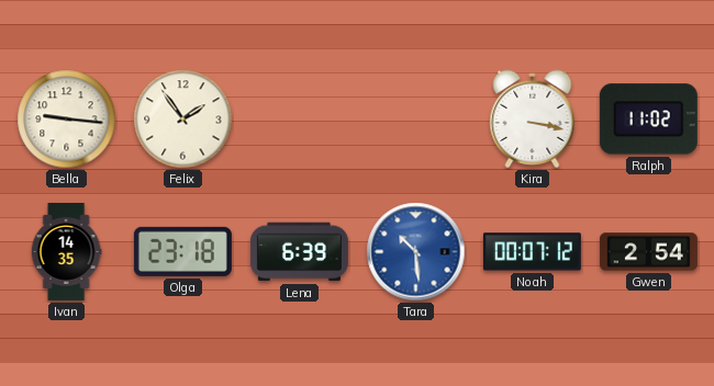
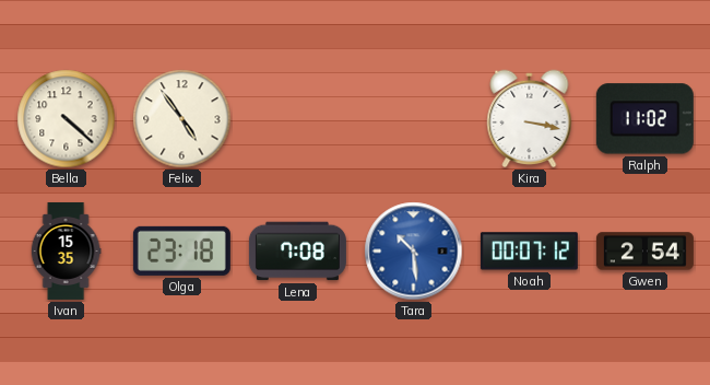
Bella: 9:16 -> 4:22
Felix: 1:54 -> 4:54
Ivan: 14:35 -> 15:35
Lena: 6:39 -> 7:08
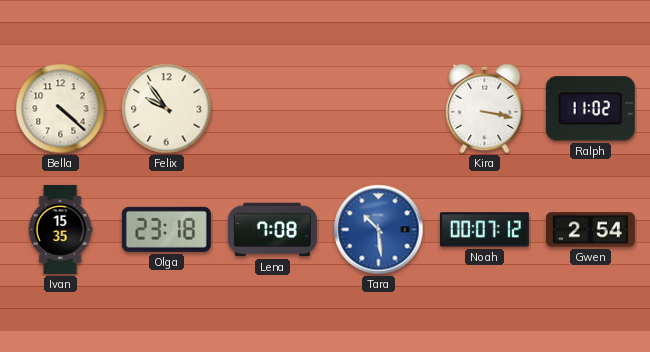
Felix: 4:54 -> 9:54
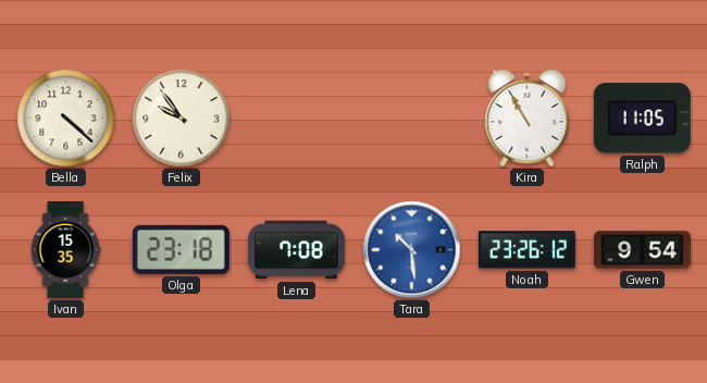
Kira: 3:17 -> 10:55
Ralph: 11:02 -> 11:05
Noah: 00:07 -> 23:26
Gwen: 2:54 -> 9:54
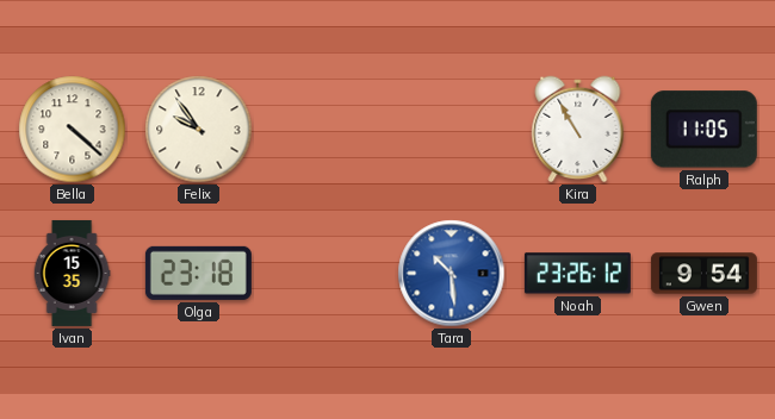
Lena: 7:08 -> none
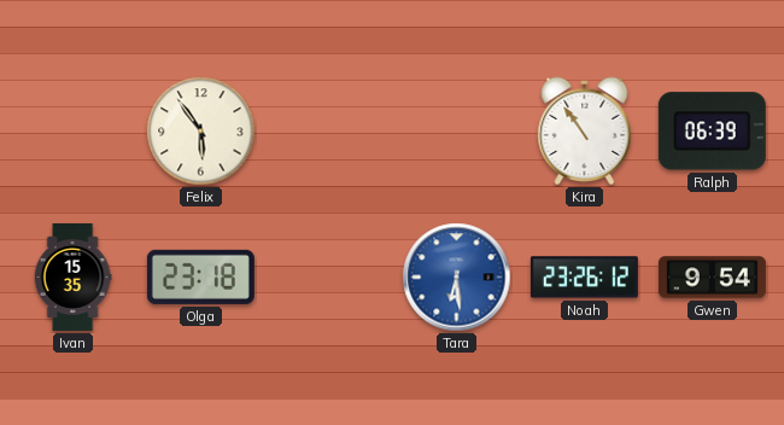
Bella: 4:22 -> none
Felix: 9:54 -> 5:54
Kira: 10:55 -> 10:54
Ralph: 11:05 -> 06:39
Tara: 10:29 -> 6:29
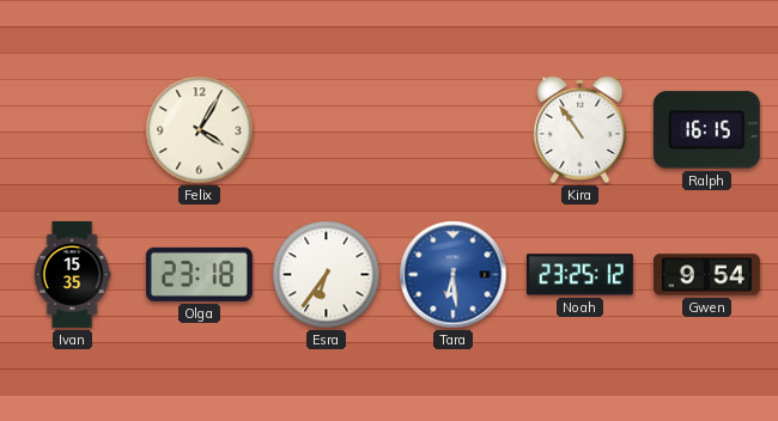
Felix: 5:54 -> 4:05
Ralph: 06:39 -> 16:15
Esra: none -> 6:36
Noah: 23:26 -> 23:25
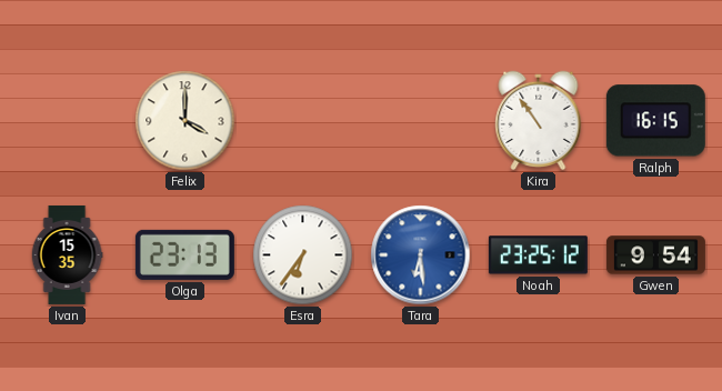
Felix: 4:05 -> 4:00
Olga: 23:18 -> 23:13
